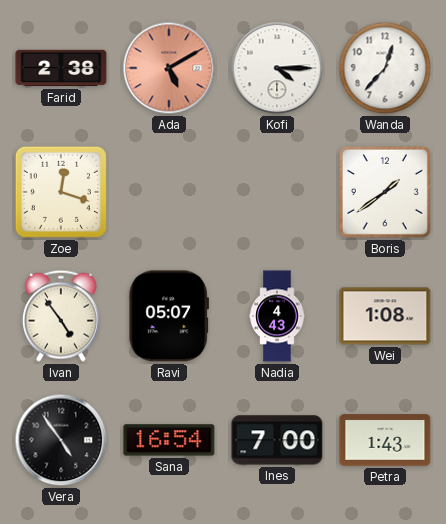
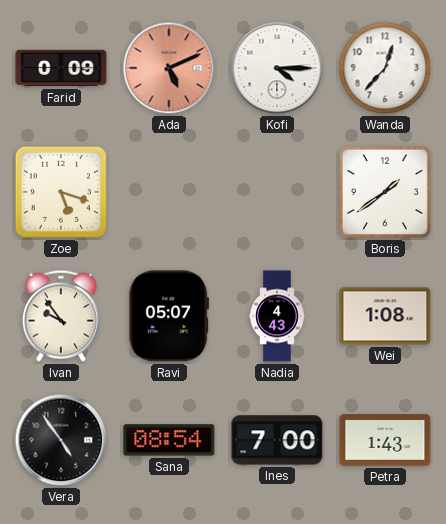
Farid: 2:38 -> 0:09
Ada: 5:10 -> 5:11
Zoe: 12:18 -> 5:18
Ivan: 4:54 -> 9:54
Sana: 16:54 -> 08:54
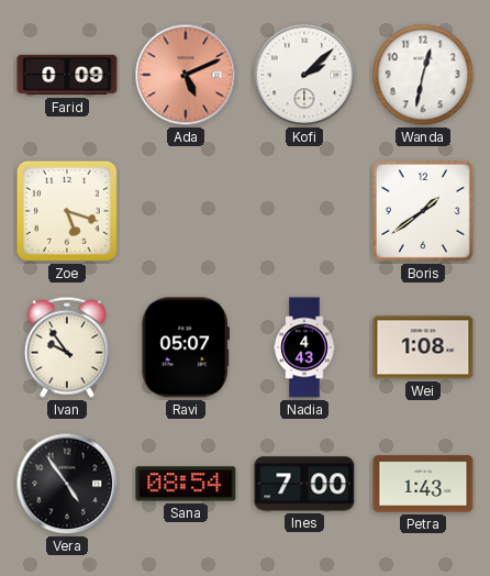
Kofi: 4:15 -> 2:08
Wanda: 12:37 -> 12:32
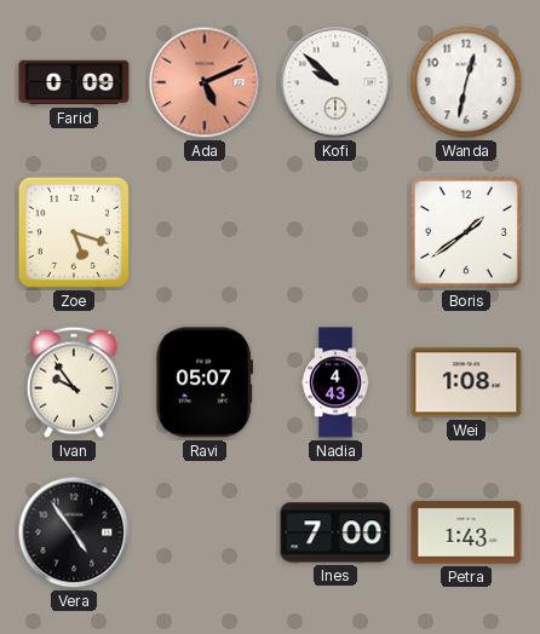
Kofi: 2:08 -> 9:52
Sana: 08:54 -> none
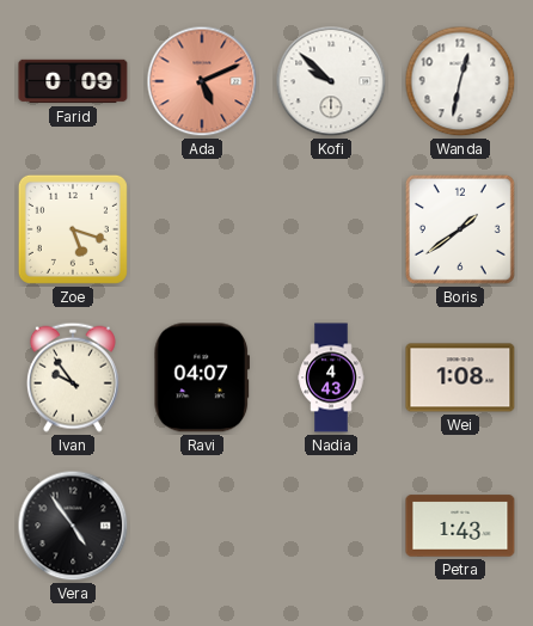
Ravi: 05:07 -> 04:07
Ines: 7:00 -> none
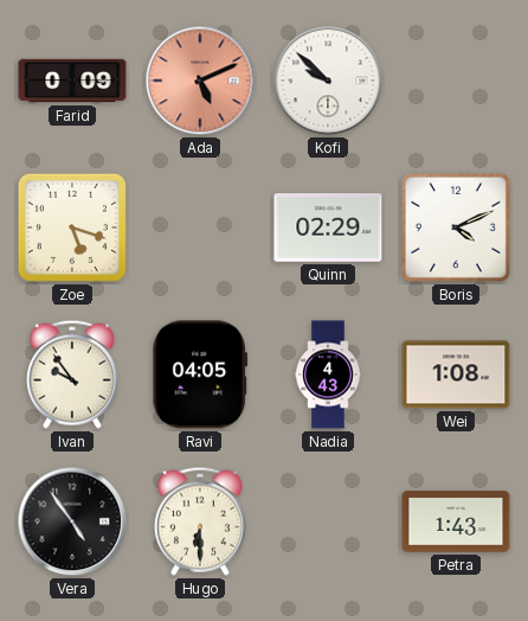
Wanda: 12:32 -> none
Quinn: none -> 02:29
Boris: 1:39 -> 4:11
Ravi: 04:07 -> 04:05
Hugo: none -> 6:30
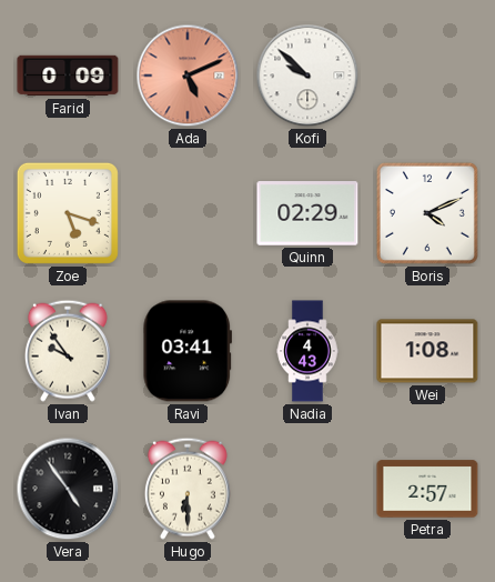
Ravi: 04:05 -> 03:41
Petra: 1:43 -> 2:57
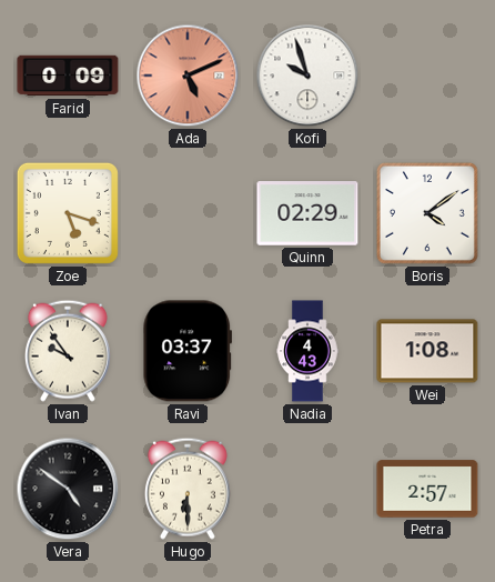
Kofi: 9:52 -> 9:57
Boris: 4:11 -> 4:09
Ravi: 03:41 -> 03:37
Vera: 4:54 -> 4:51
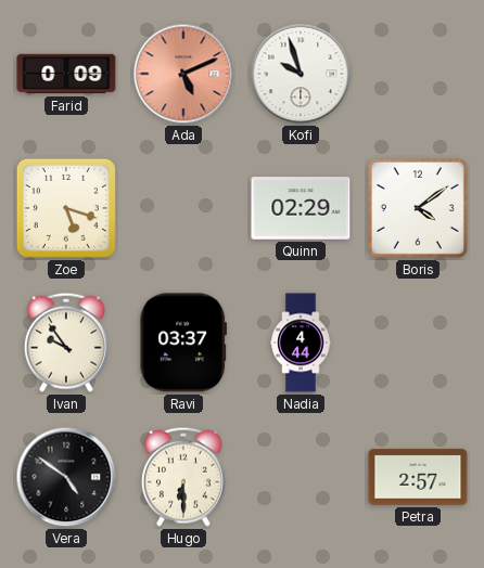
Nadia: 4:43 -> 4:44
Wei: 1:08 -> none
